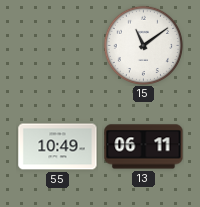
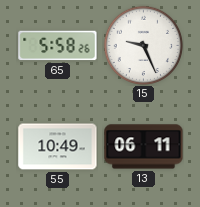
65: none -> 5:58
15: 11:09 -> 9:26
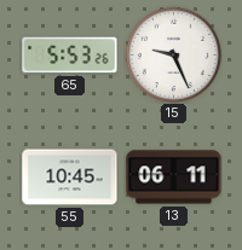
65: 5:58 -> 5:53
55: 10:49 -> 10:45
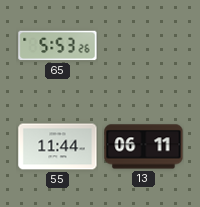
15: 9:26 -> none
55: 10:45 -> 11:44
